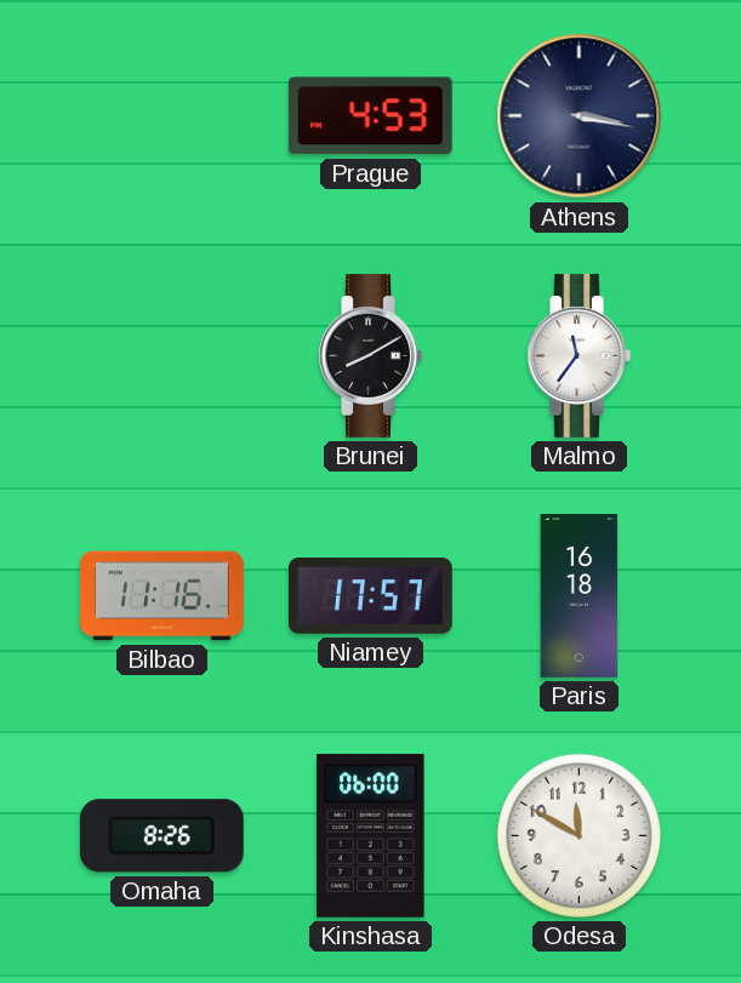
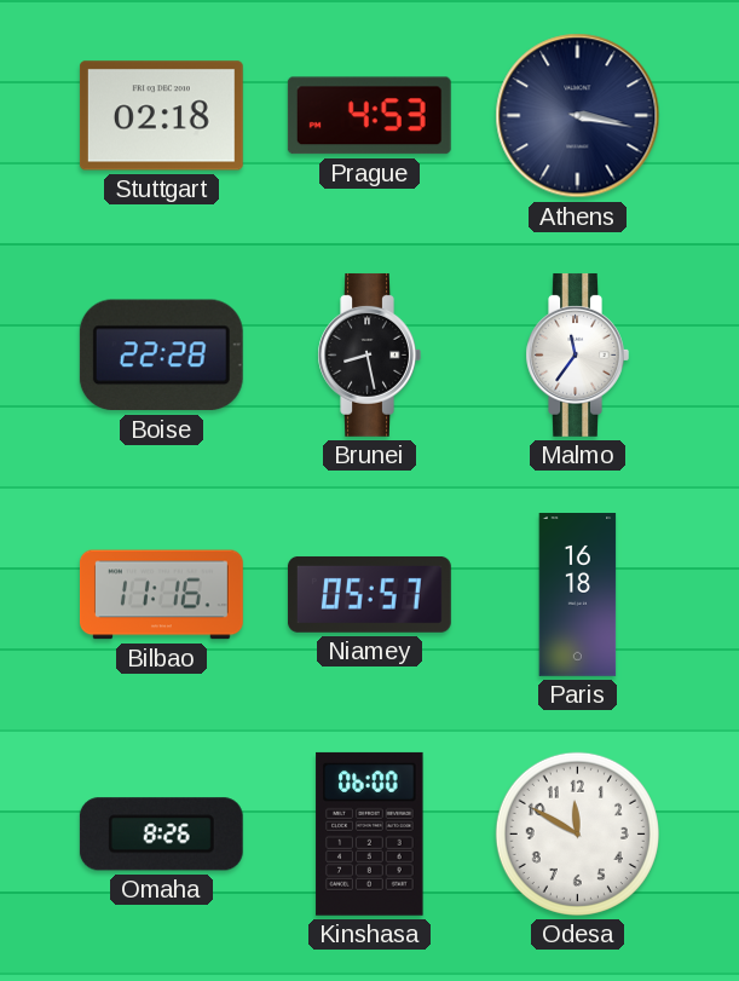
Stuttgart: none -> 02:18
Boise: none -> 22:28
Brunei: 8:10 -> 8:28
Niamey: 17:57 -> 05:57
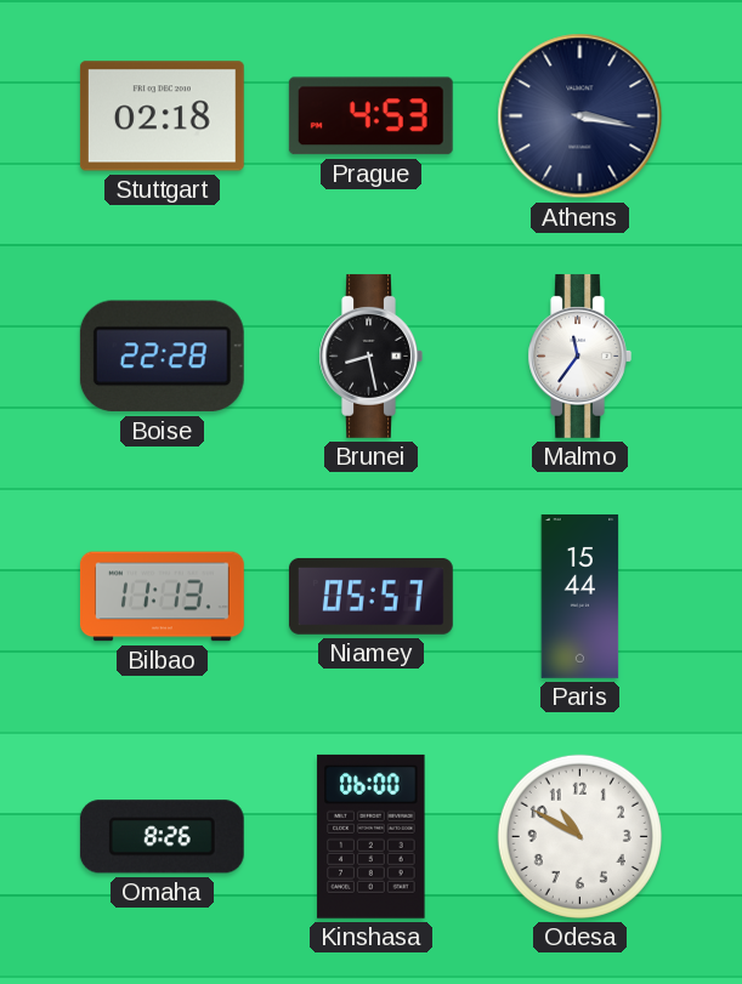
Bilbao: 11:16 -> 11:13
Paris: 16:18 -> 15:44
Odesa: 11:50 -> 10:50
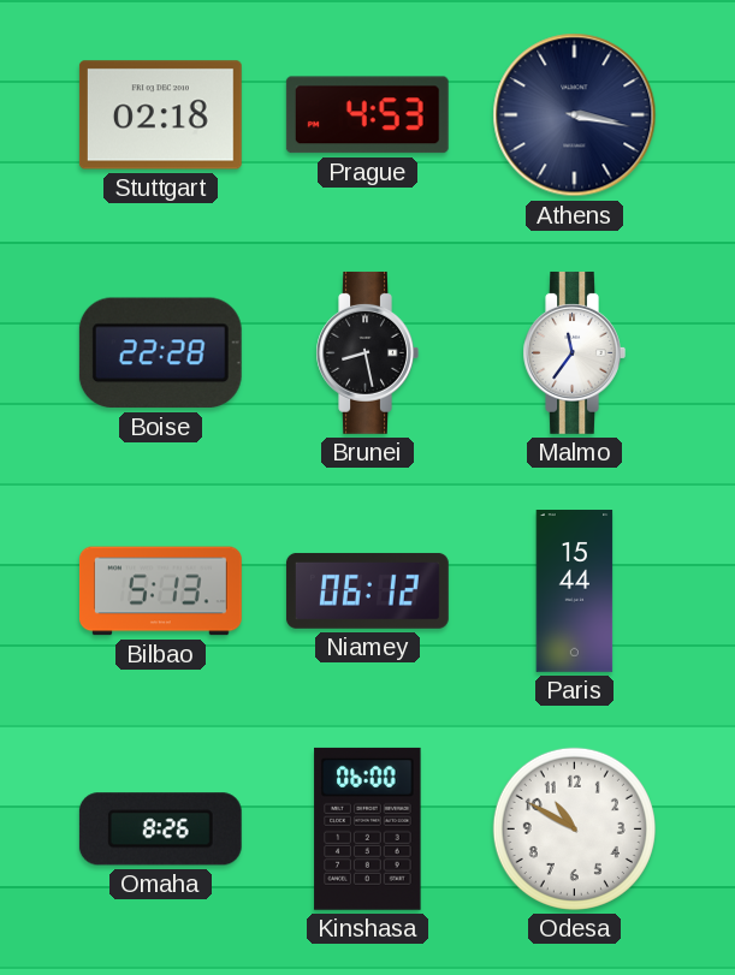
Bilbao: 11:13 -> 5:13
Niamey: 05:57 -> 06:12
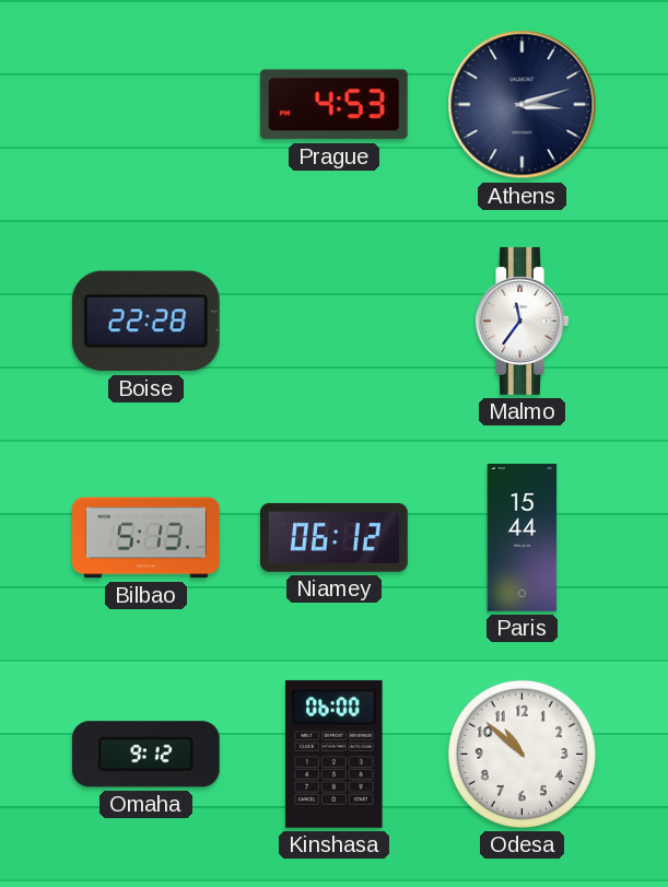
Stuttgart: 02:18 -> none
Athens: 3:17 -> 3:12
Brunei: 8:28 -> none
Omaha: 8:26 -> 9:12
Odesa: 10:50 -> 10:52
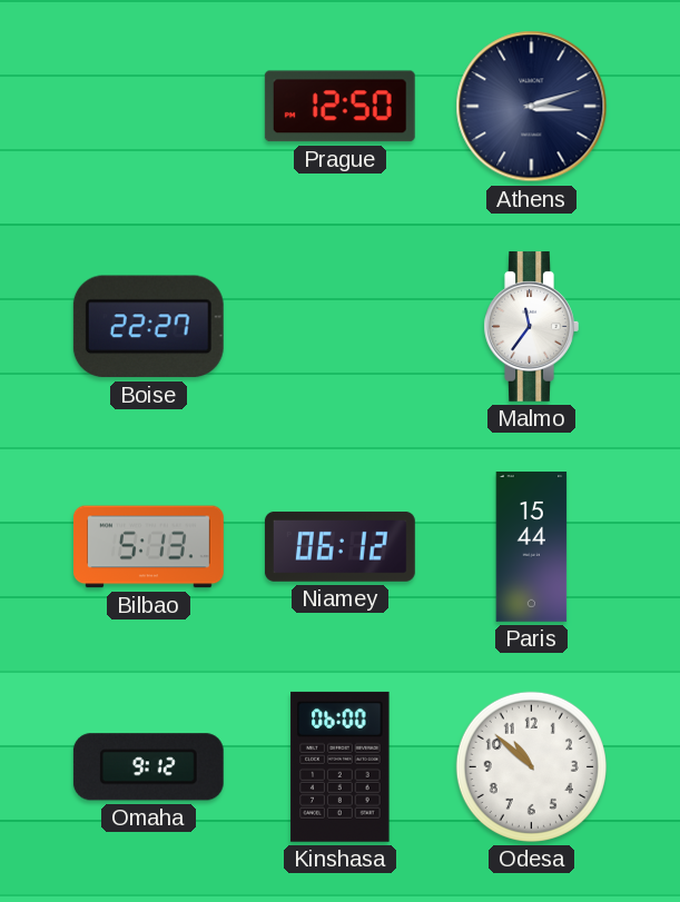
Prague: 4:53 -> 12:50
Boise: 22:28 -> 22:27
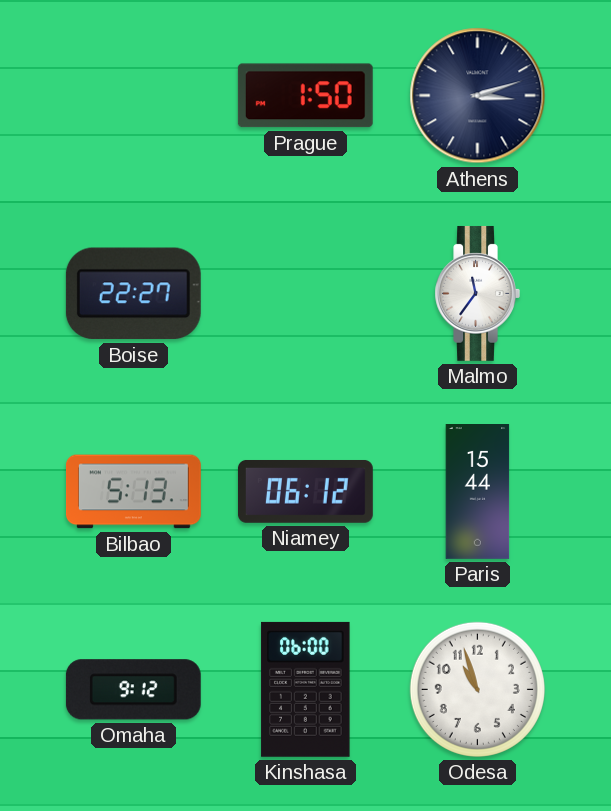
Prague: 12:50 -> 1:50
Odesa: 10:52 -> 10:57
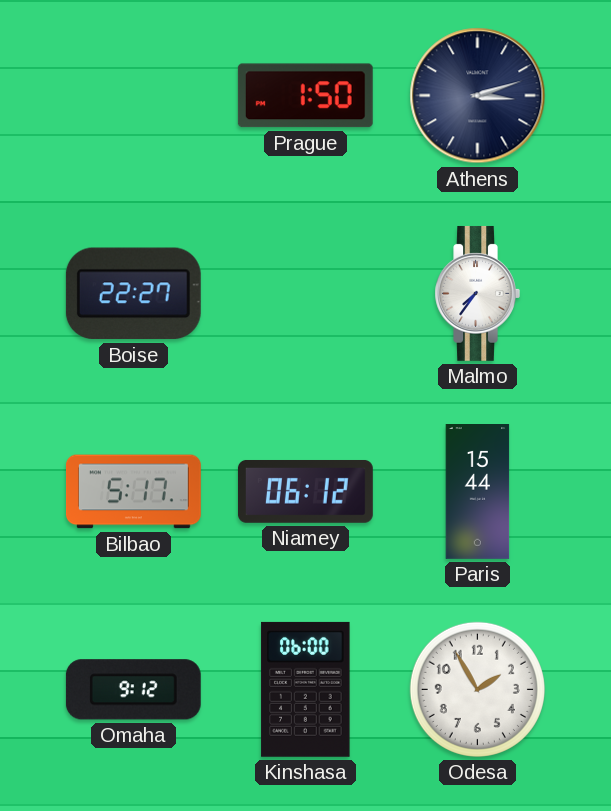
Malmo: 11:36 -> 7:36
Bilbao: 5:13 -> 5:17
Odesa: 10:57 -> 1:55
